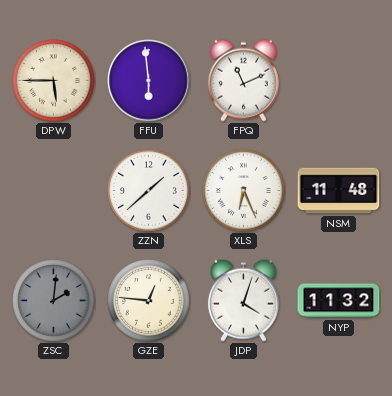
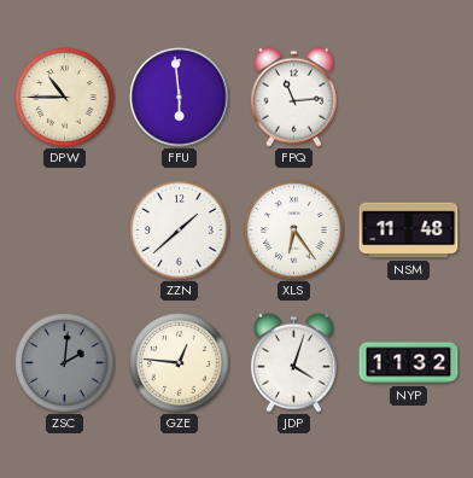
DPW: 5:45 -> 10:45
FPQ: 11:11 -> 11:14
XLS: 6:26 -> 6:24
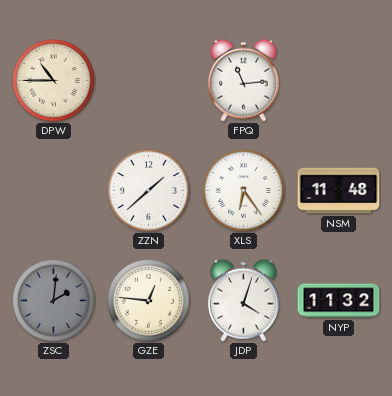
FFU: 5:59 -> none
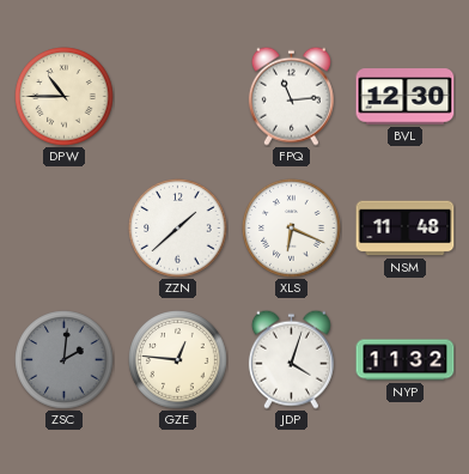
BVL: none -> 12:30
XLS: 6:24 -> 6:19
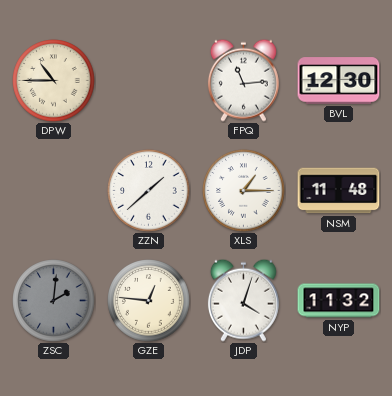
XLS: 6:19 -> 1:15
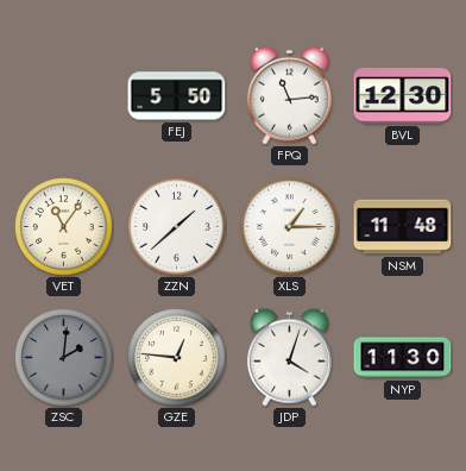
DPW: 10:45 -> none
FEJ: none -> 5:50
VET: none -> 11:06
NYP: 11:32 -> 11:30
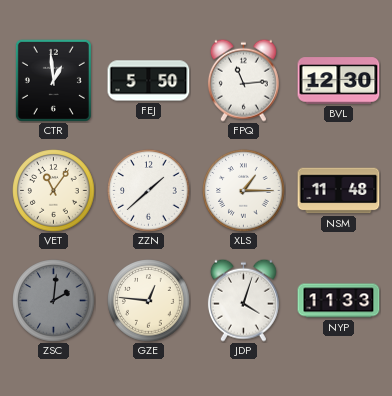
CTR: none -> 12:59
NYP: 11:30 -> 11:33
